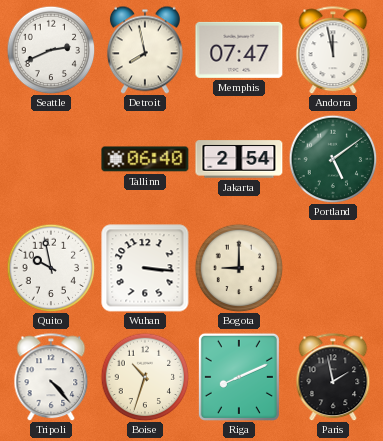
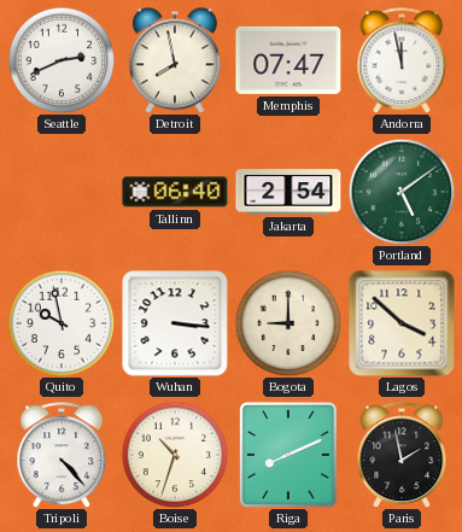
Lagos: none -> 3:52
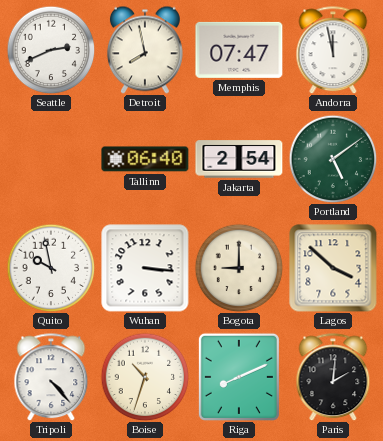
Paris: 1:58 -> 2:01
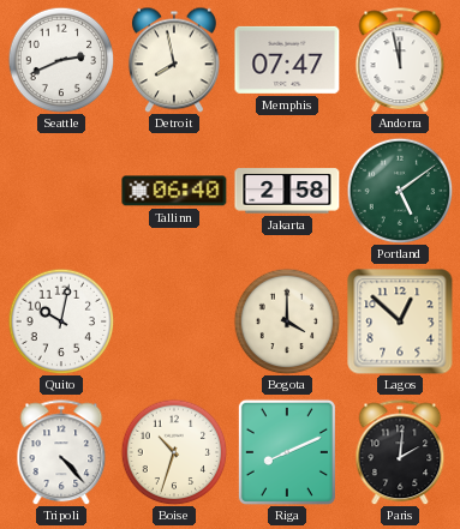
Jakarta: 2:54 -> 2:58
Quito: 9:58 -> 10:02
Wuhan: 3:16 -> none
Bogota: 9:00 -> 4:00
Lagos: 3:52 -> 12:52
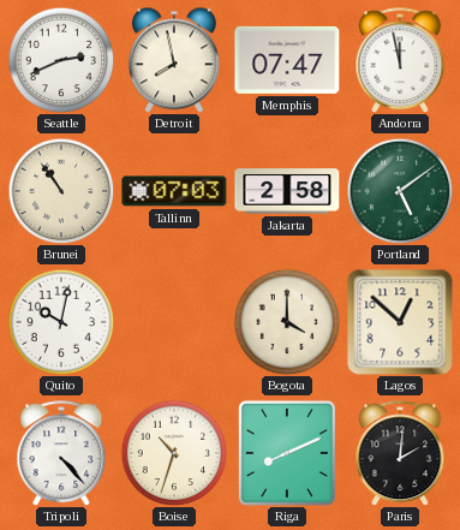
Brunei: none -> 10:54
Tallinn: 06:40 -> 07:03
